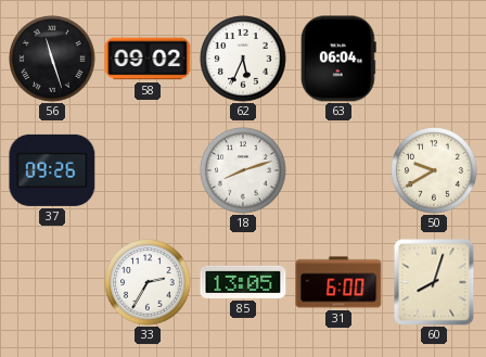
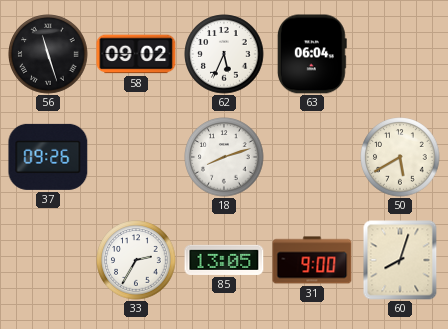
50: 9:40 -> 5:40
31: 6:00 -> 9:00
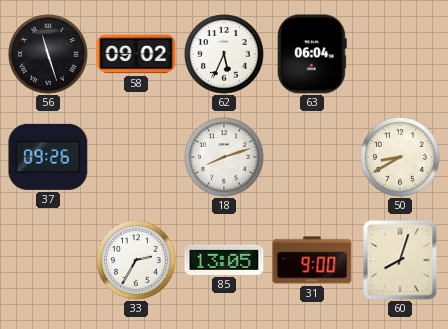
50: 5:40 -> 8:40
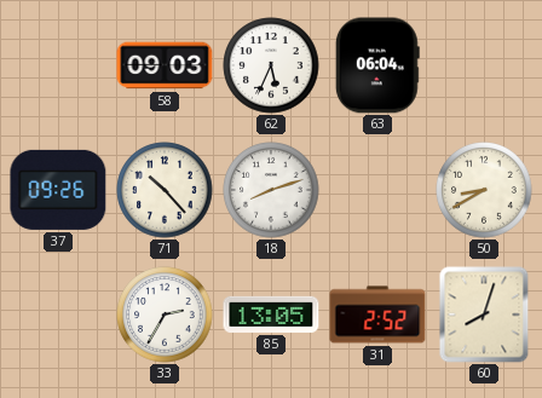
56: 11:27 -> none
58: 09:02 -> 09:03
71: none -> 10:23
31: 9:00 -> 2:52
